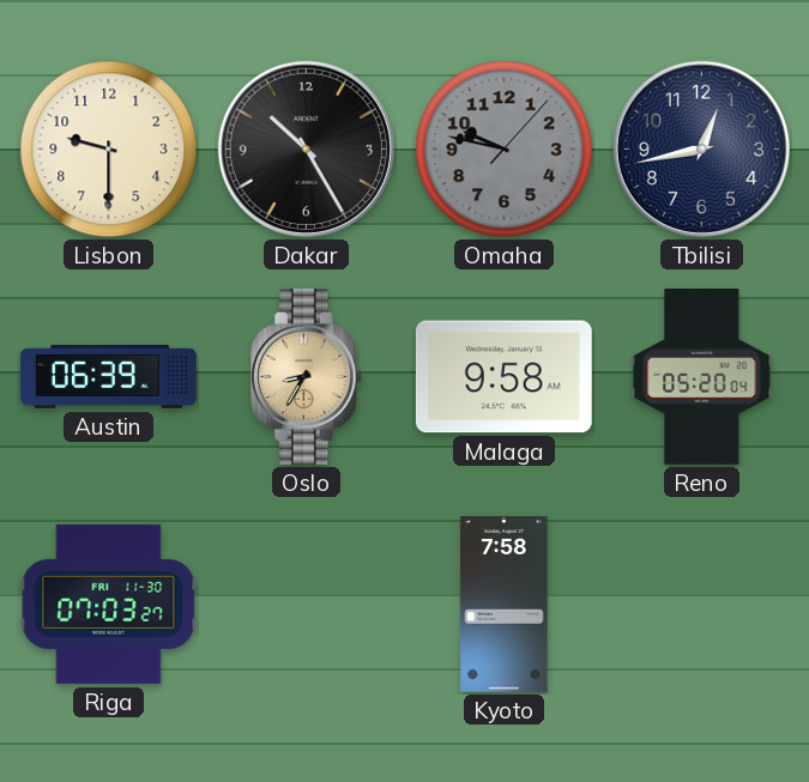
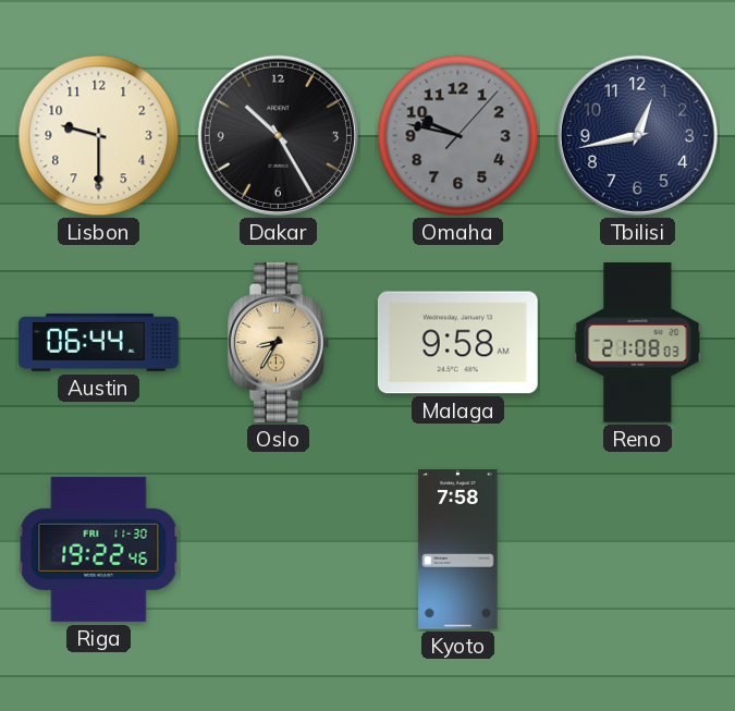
Austin: 06:39 -> 06:44
Reno: 05:20 -> 21:08
Riga: 07:03 -> 19:22
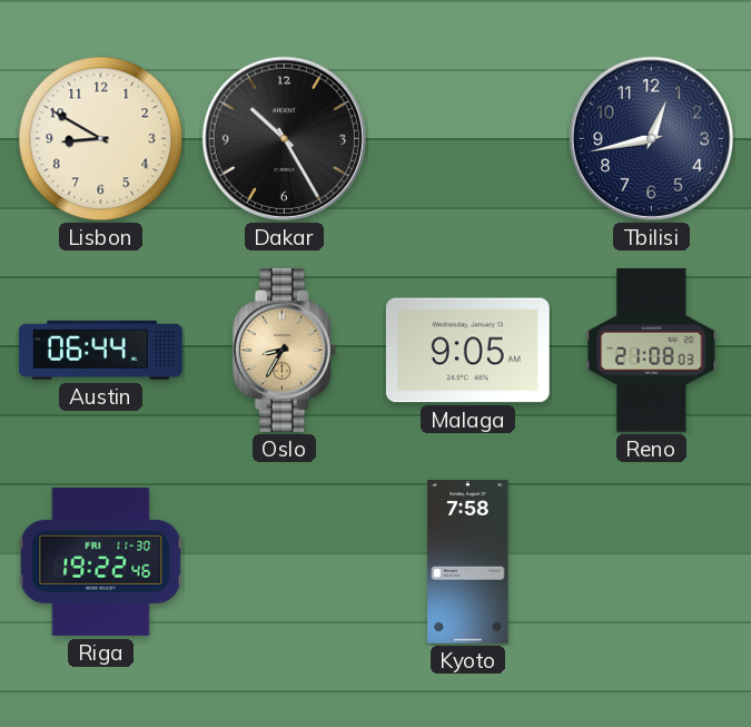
Lisbon: 9:30 -> 8:50
Omaha: 9:47 -> none
Malaga: 9:58 -> 9:05
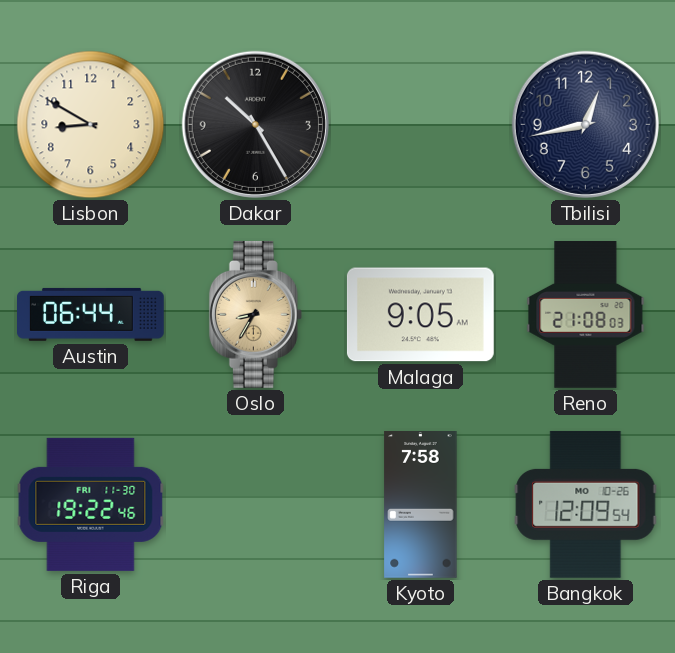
Bangkok: none -> 12:09
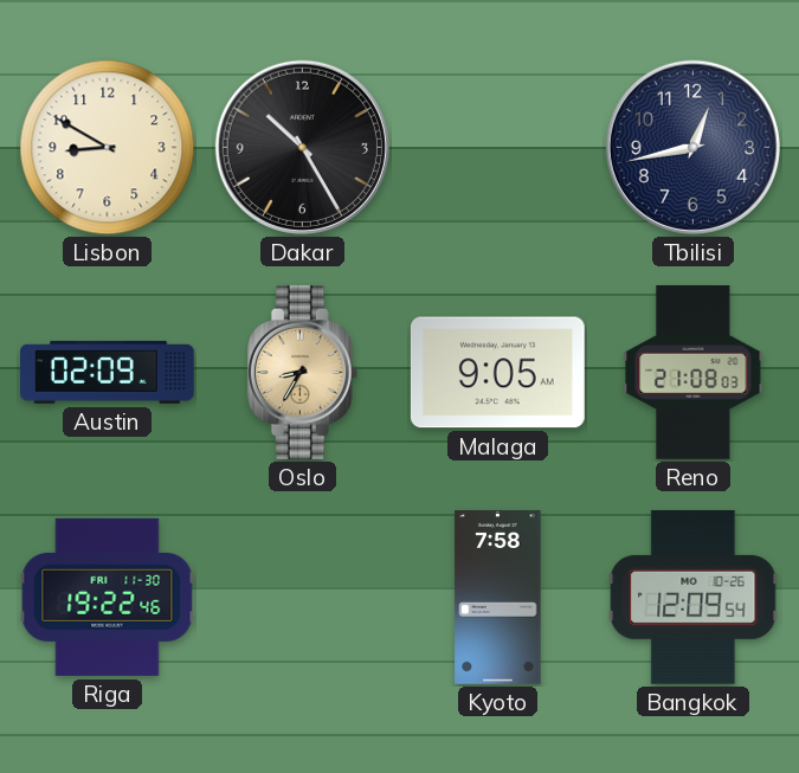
Austin: 06:44 -> 02:09
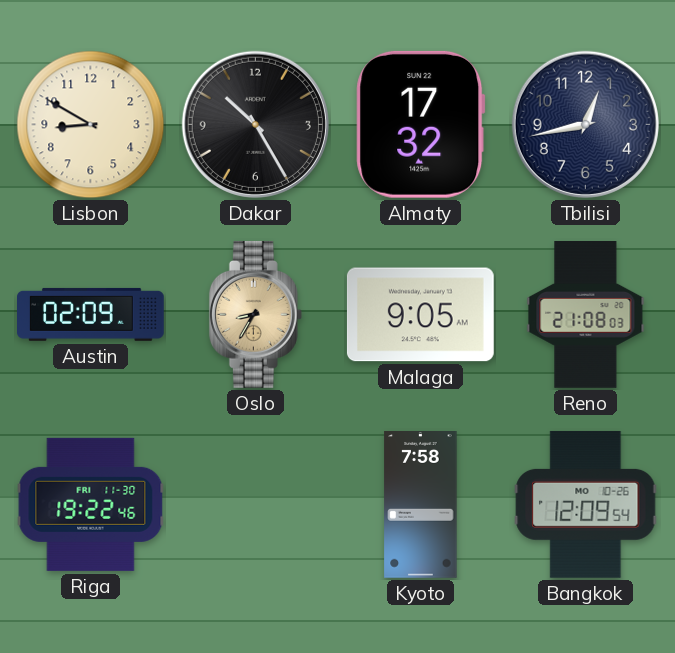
Almaty: none -> 17:32
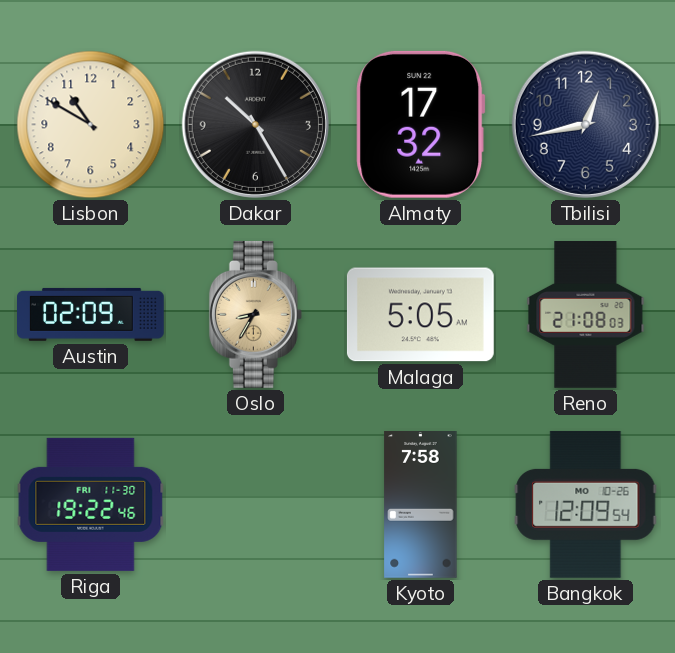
Lisbon: 8:50 -> 10:50
Malaga: 9:05 -> 5:05
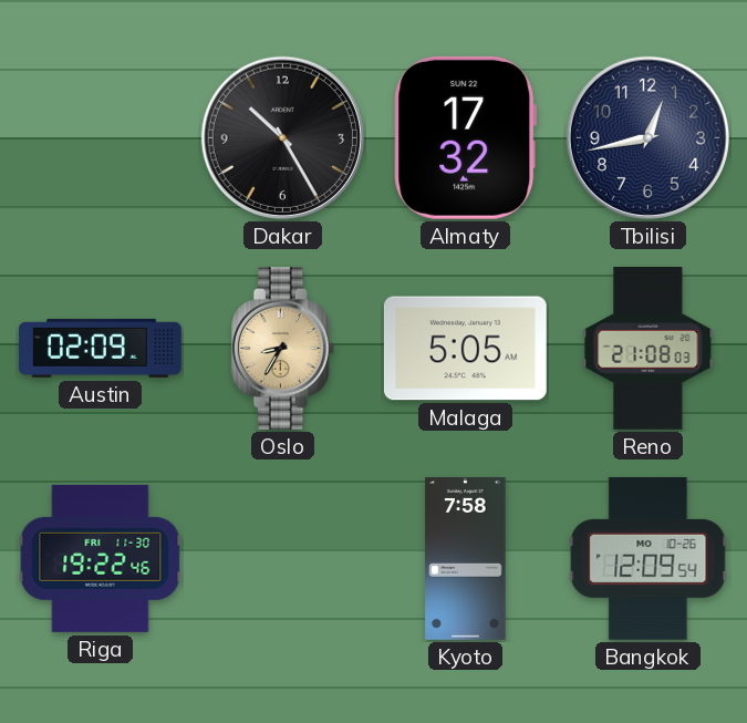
Lisbon: 10:50 -> none
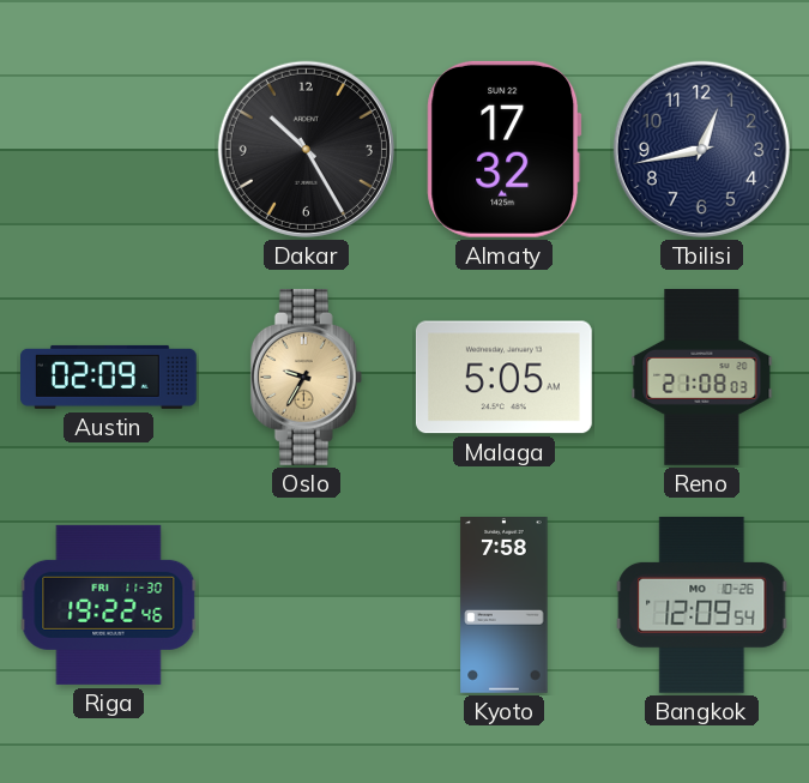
Oslo: 8:35 -> 9:35
